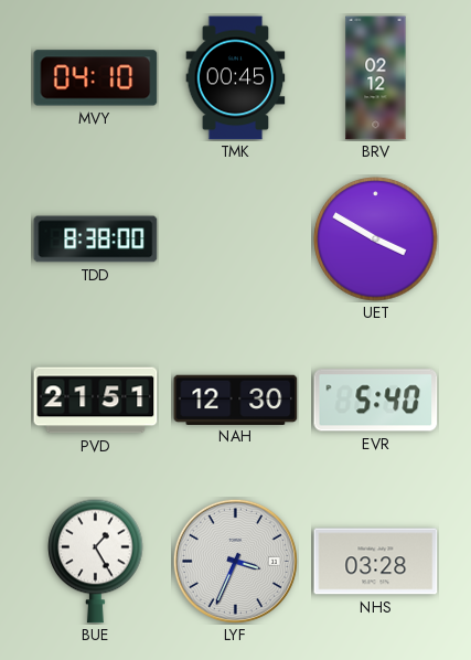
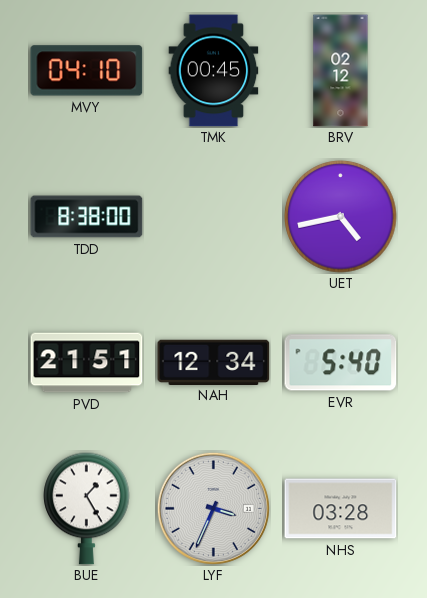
UET: 3:50 -> 4:43
NAH: 12:30 -> 12:34
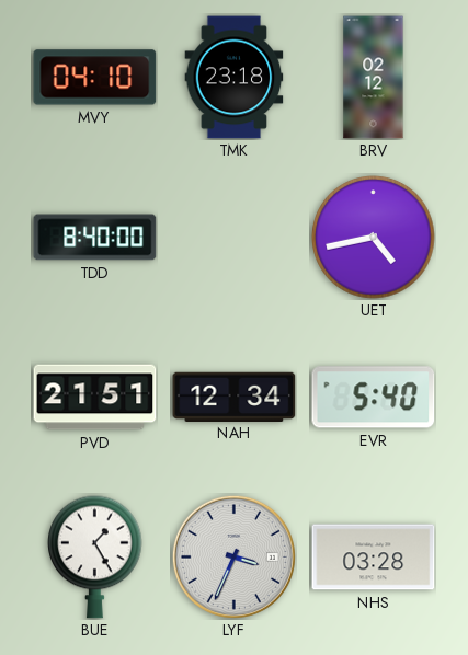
TMK: 00:45 -> 23:18
TDD: 8:38 -> 8:40
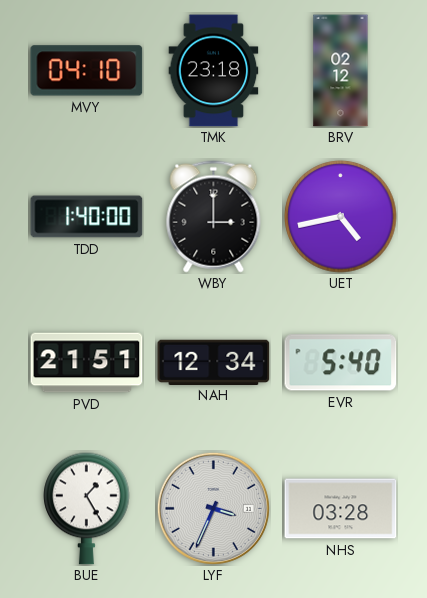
TDD: 8:40 -> 1:40
WBY: none -> 3:00
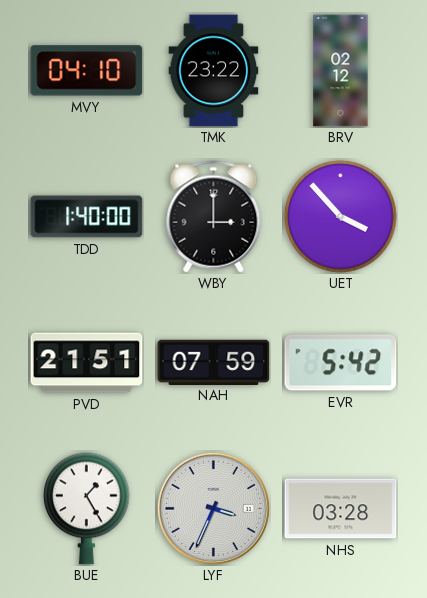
TMK: 23:18 -> 23:22
UET: 4:43 -> 3:53
NAH: 12:34 -> 07:59
EVR: 5:40 -> 5:42
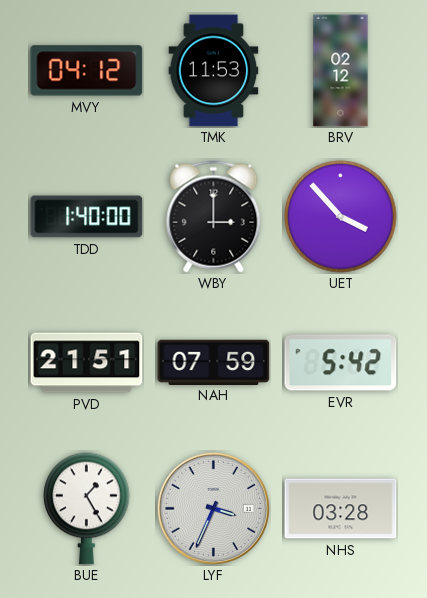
MVY: 04:10 -> 04:12
TMK: 23:22 -> 11:53
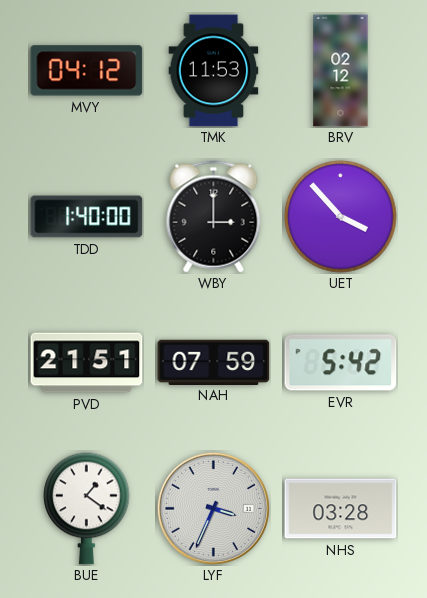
BUE: 1:25 -> 1:21
